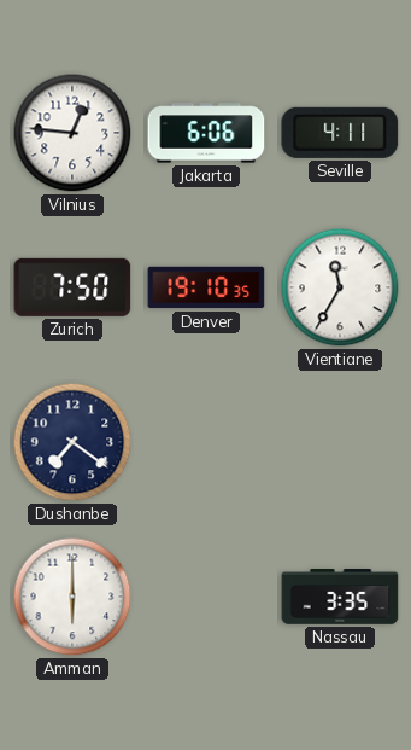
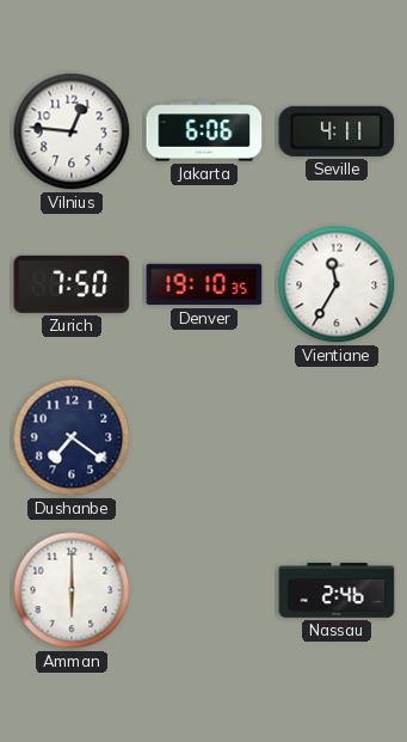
Nassau: 3:35 -> 2:46
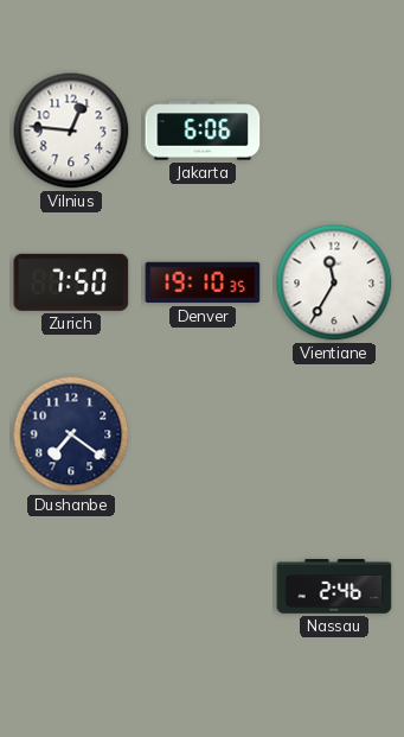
Seville: 4:11 -> none
Amman: 6:00 -> none
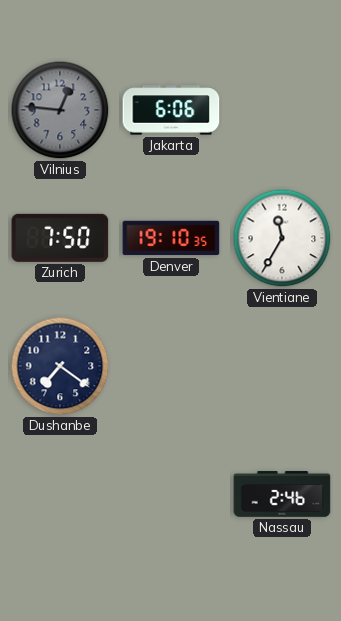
Vilnius dial: white -> grey
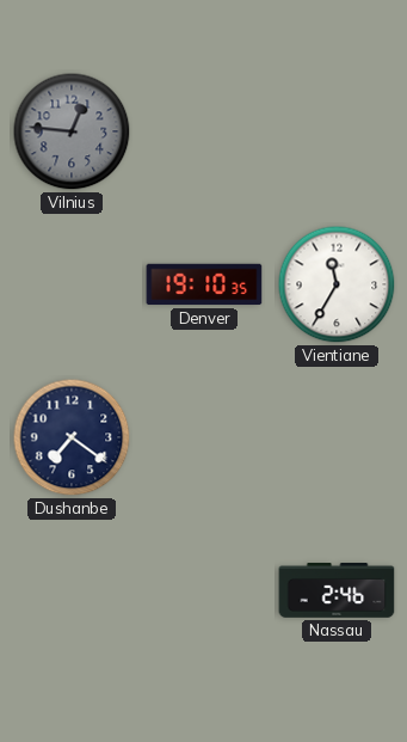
Jakarta: 6:06 -> none
Zurich: 7:50 -> none
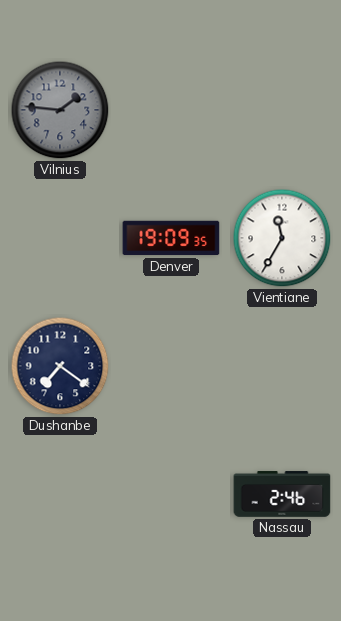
Vilnius: 12:46 -> 1:46
Denver: 19:10 -> 19:09
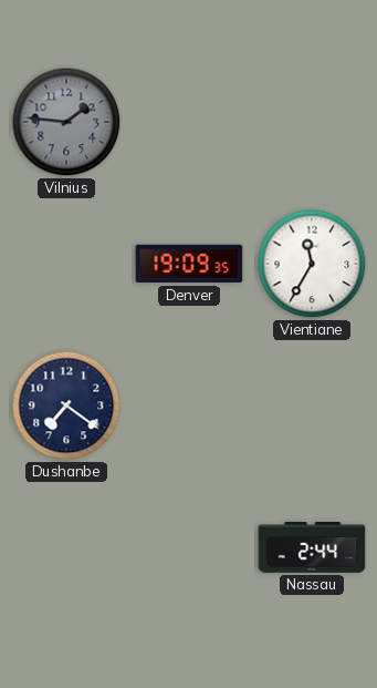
Nassau: 2:46 -> 2:44
